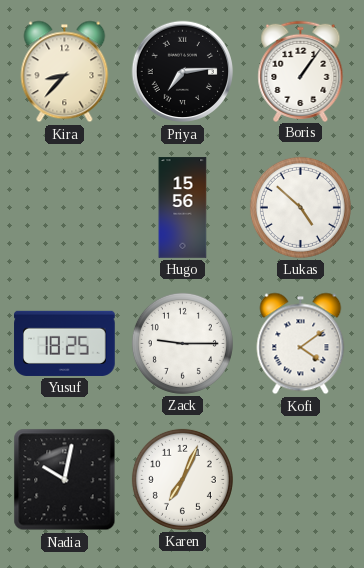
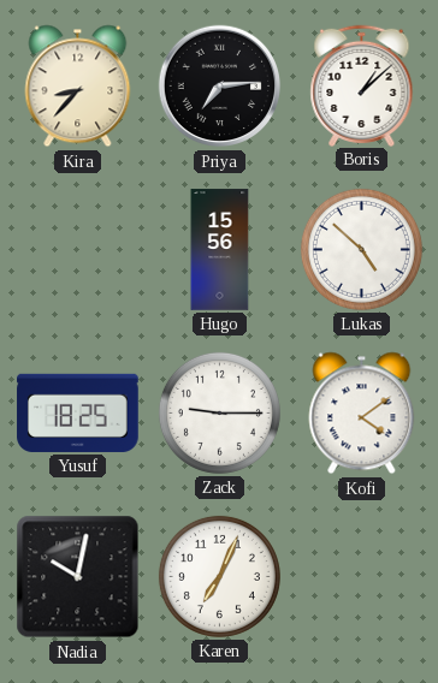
Boris: 1:06 -> 1:08
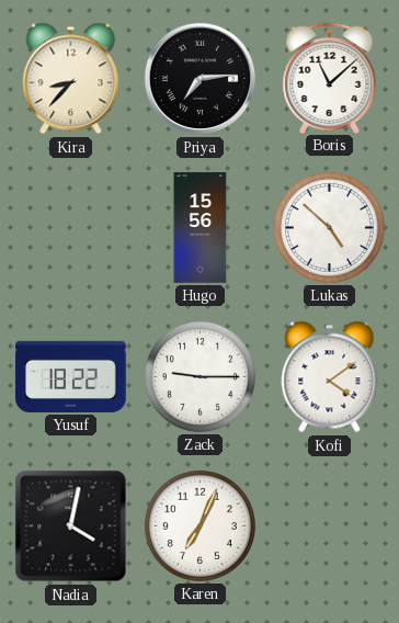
Boris: 1:08 -> 11:08
Yusuf: 18:25 -> 18:22
Nadia: 10:02 -> 4:02
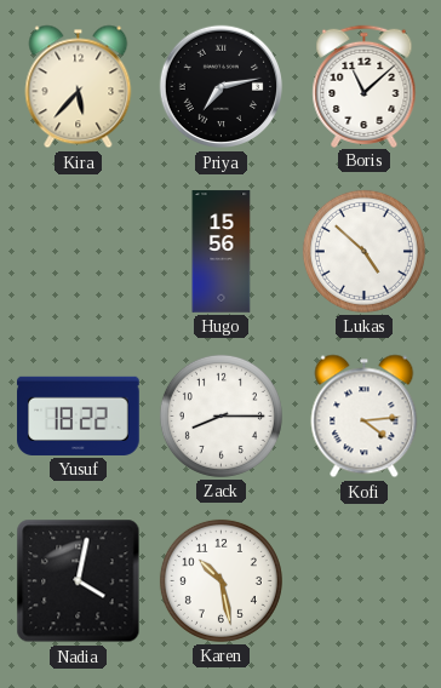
Kira: 8:37 -> 5:37
Priya: 7:14 -> 7:13
Zack: 9:15 -> 8:15
Kofi: 4:09 -> 4:14
Karen: 7:04 -> 10:28
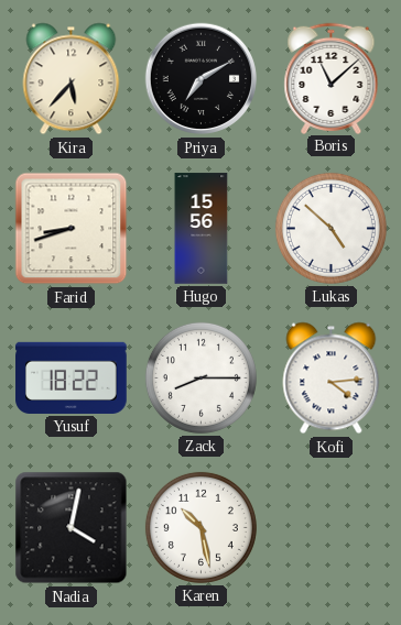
Priya: 7:13 -> 7:10
Farid: none -> 8:42
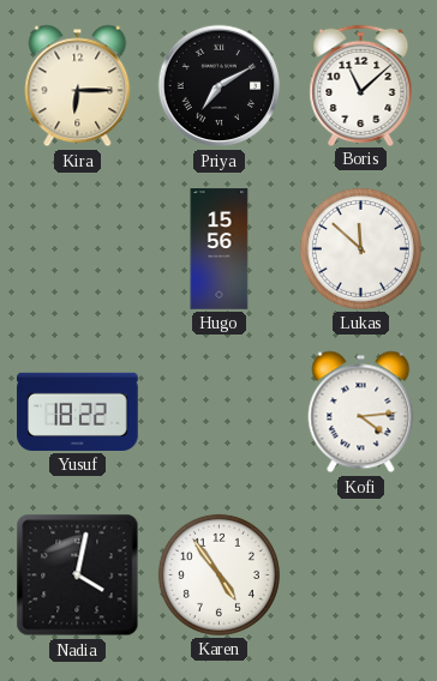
Kira: 5:37 -> 6:15
Farid: 8:42 -> none
Lukas: 4:52 -> 11:52
Zack: 8:15 -> none
Karen: 10:28 -> 4:54
